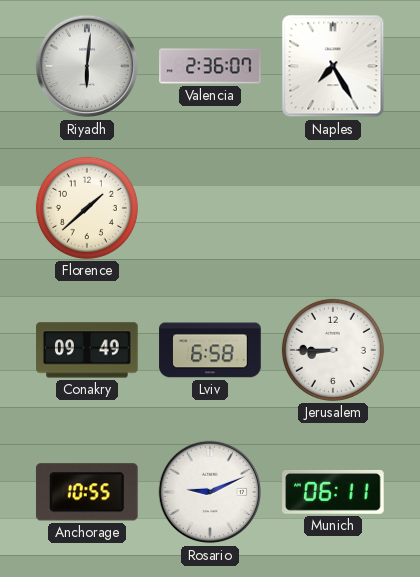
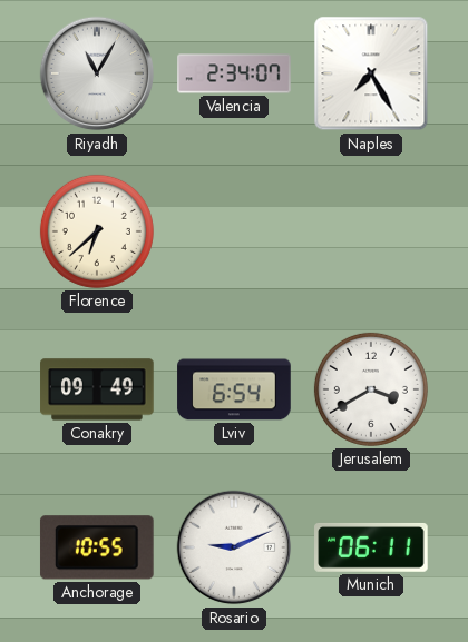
Riyadh: 6:01 -> 11:05
Valencia: 2:36 -> 2:34
Florence: 1:38 -> 6:38
Lviv: 6:58 -> 6:54
Jerusalem: 8:45 -> 3:40
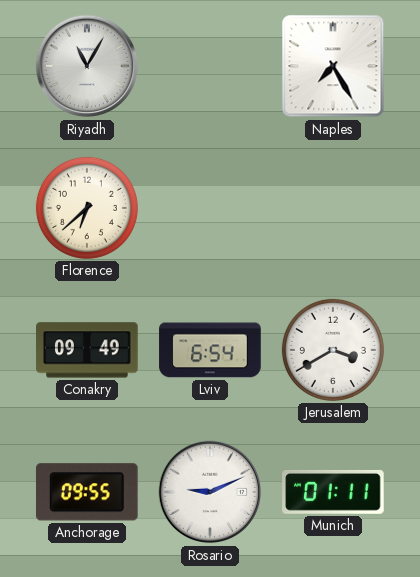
Valencia: 2:34 -> none
Anchorage: 10:55 -> 09:55
Munich: 06:11 -> 01:11
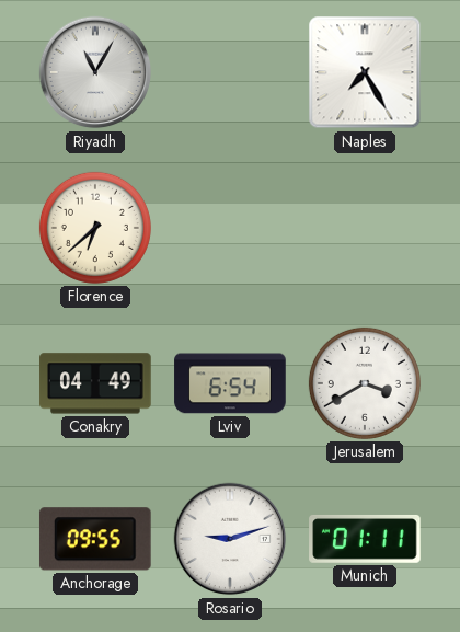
Conakry: 09:49 -> 04:49
Rosario: 9:11 -> 9:12
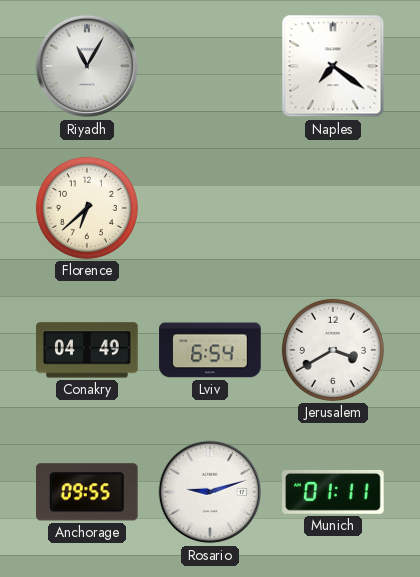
Naples: 7:25 -> 7:21
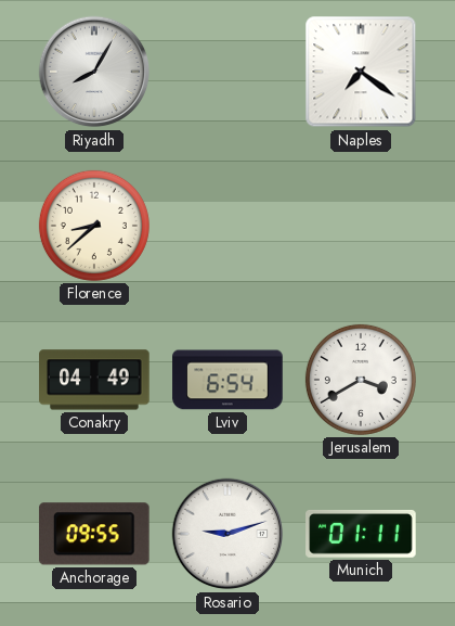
Riyadh: 11:05 -> 8:05
Florence: 6:38 -> 8:38
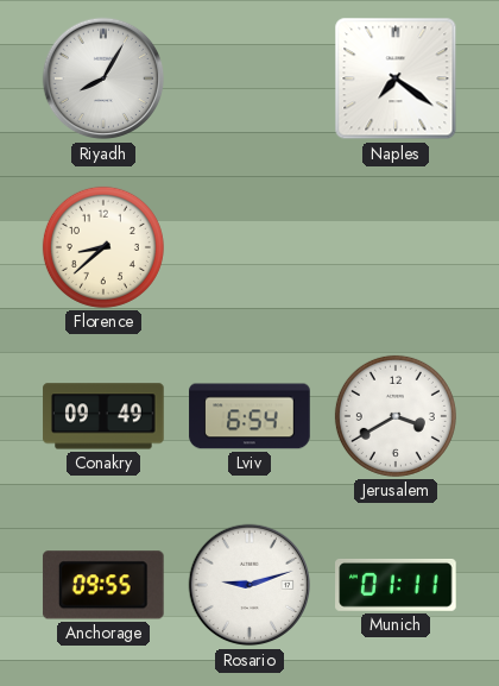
Conakry: 04:49 -> 09:49
